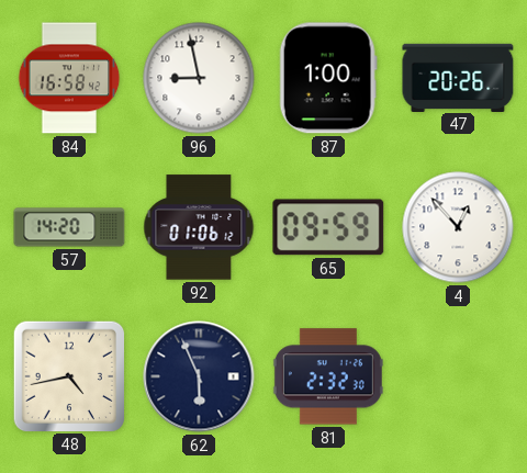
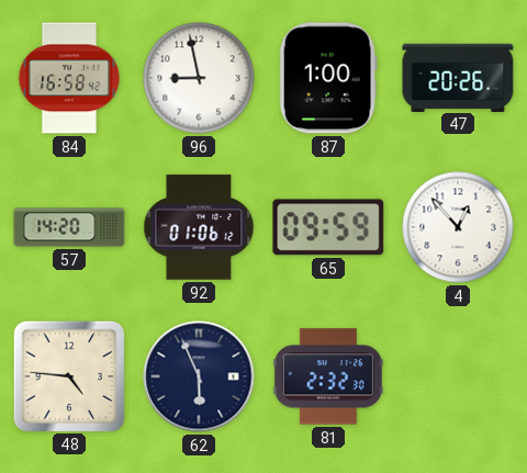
48: 4:43 -> 4:46
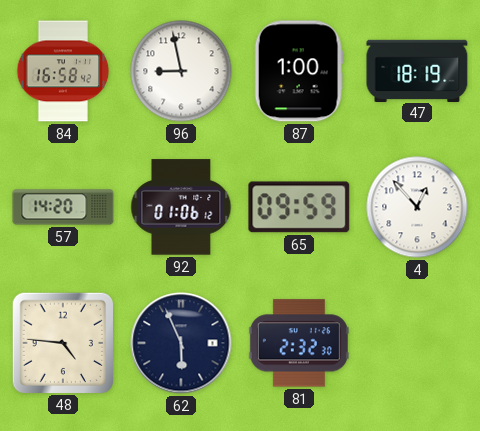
47: 20:26 -> 18:19
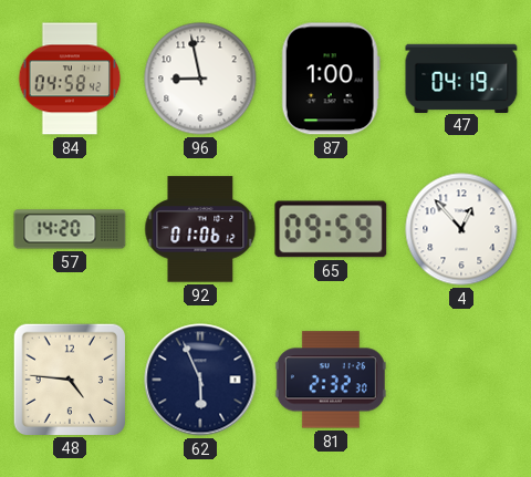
84: 16:58 -> 04:58
47: 18:19 -> 04:19
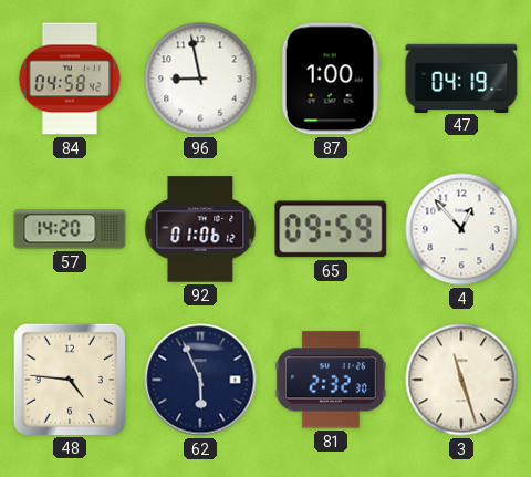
3: none -> 11:27
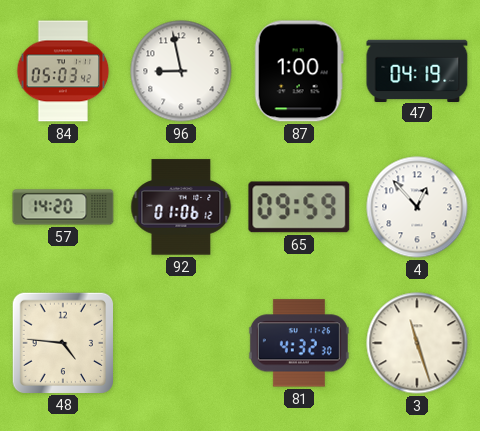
84: 04:58 -> 05:03
62: 5:56 -> none
81: 2:32 -> 4:32
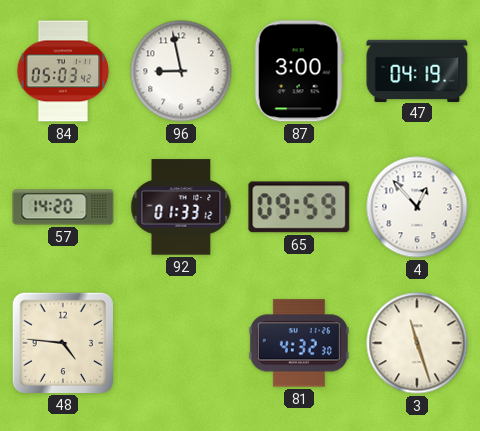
87: 1:00 -> 3:00
92: 01:06 -> 01:33
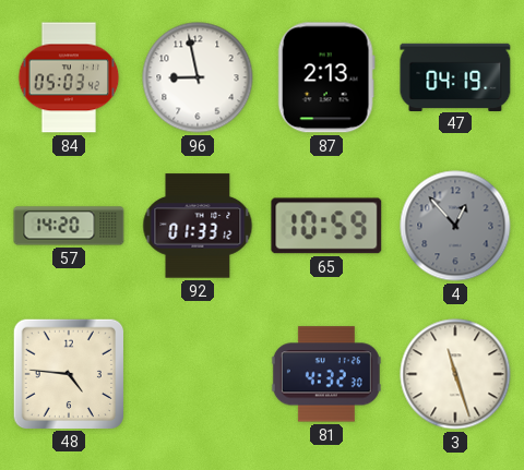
87: 3:00 -> 2:13
65: 09:59 -> 10:59
4 dial: white -> grey
